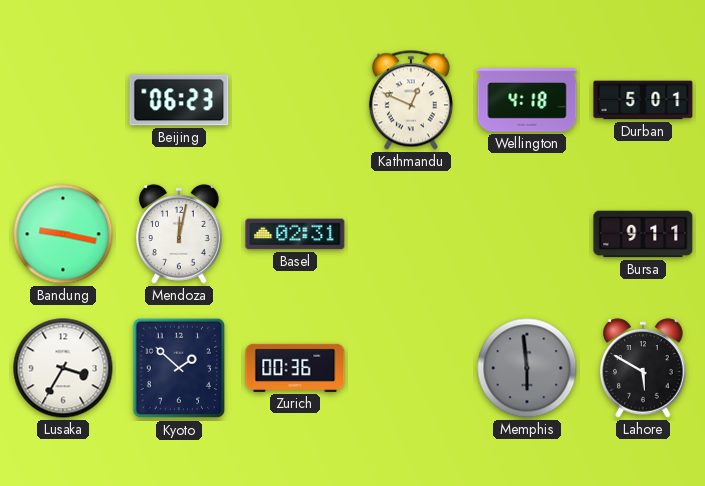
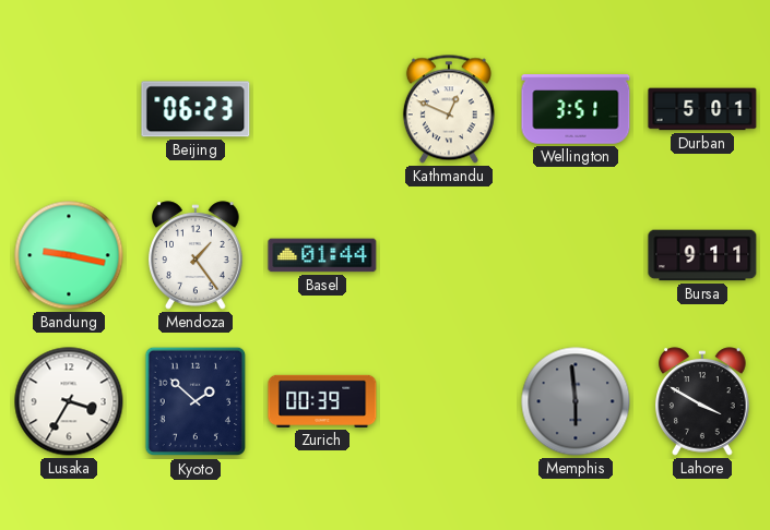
Wellington: 4:18 -> 3:51
Mendoza: 12:02 -> 1:24
Basel: 02:31 -> 01:44
Zurich: 00:36 -> 00:39
Lahore: 5:50 -> 3:50
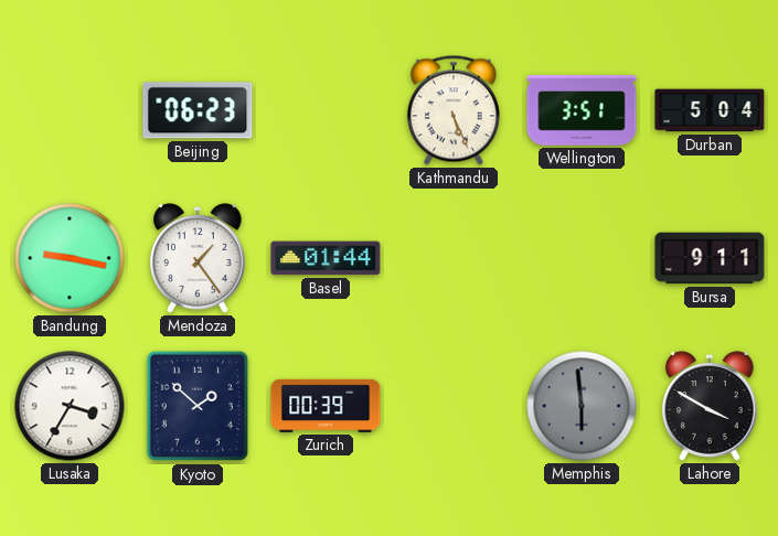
Kathmandu: 12:49 -> 5:26
Durban: 5:01 -> 5:04
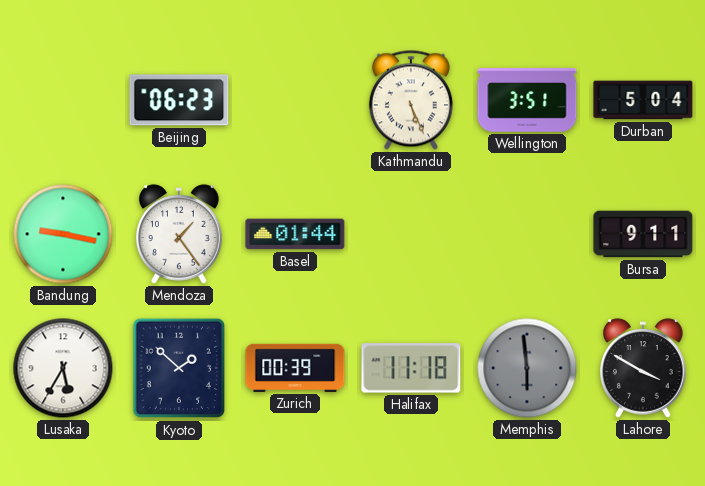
Lusaka: 3:35 -> 5:35
Halifax: none -> 11:18
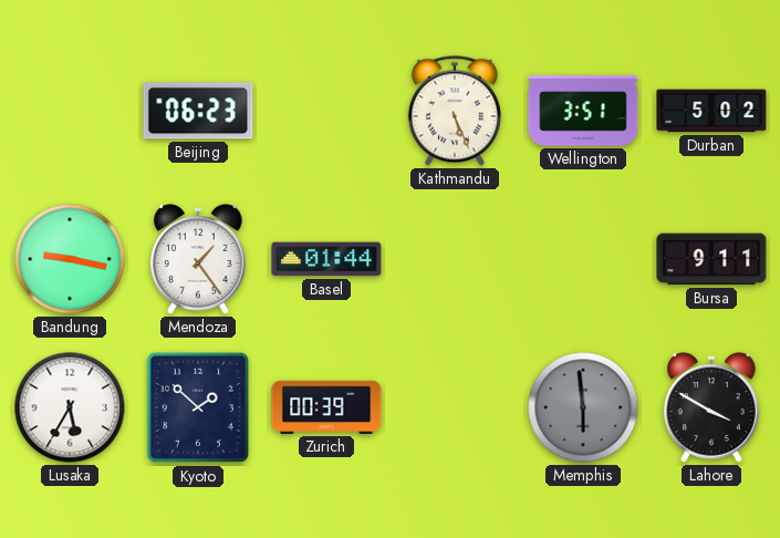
Durban: 5:04 -> 5:02
Halifax: 11:18 -> none
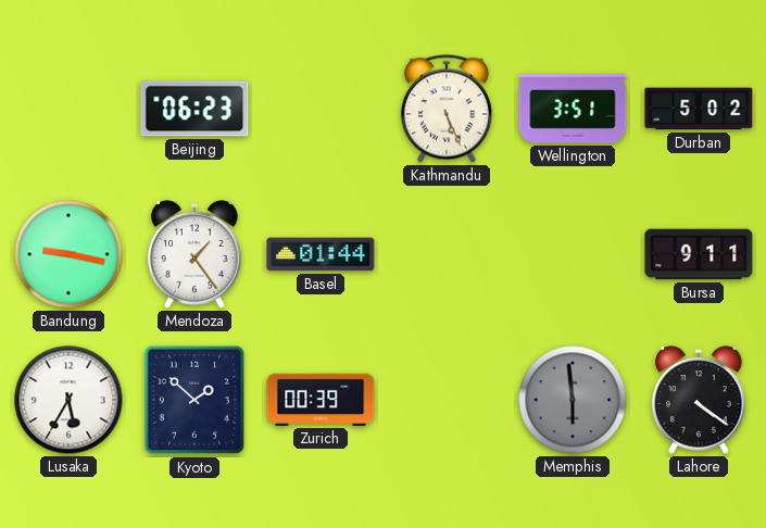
Lahore: 3:50 -> 4:21
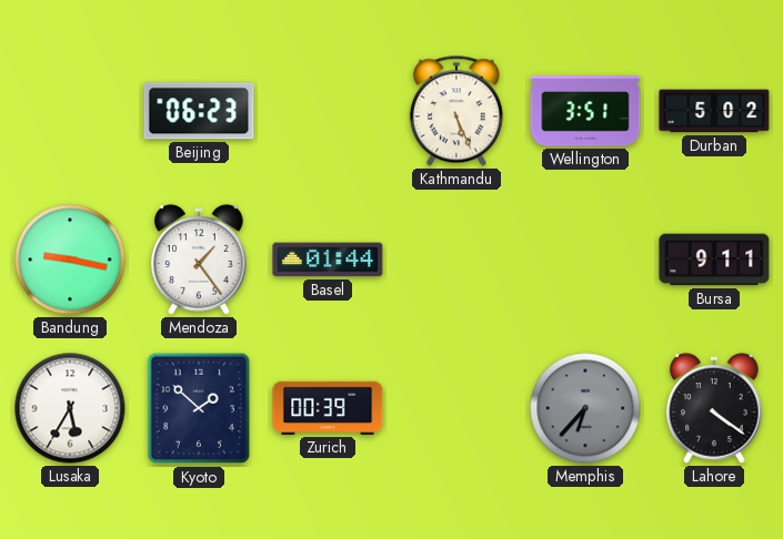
Memphis: 5:59 -> 6:37
